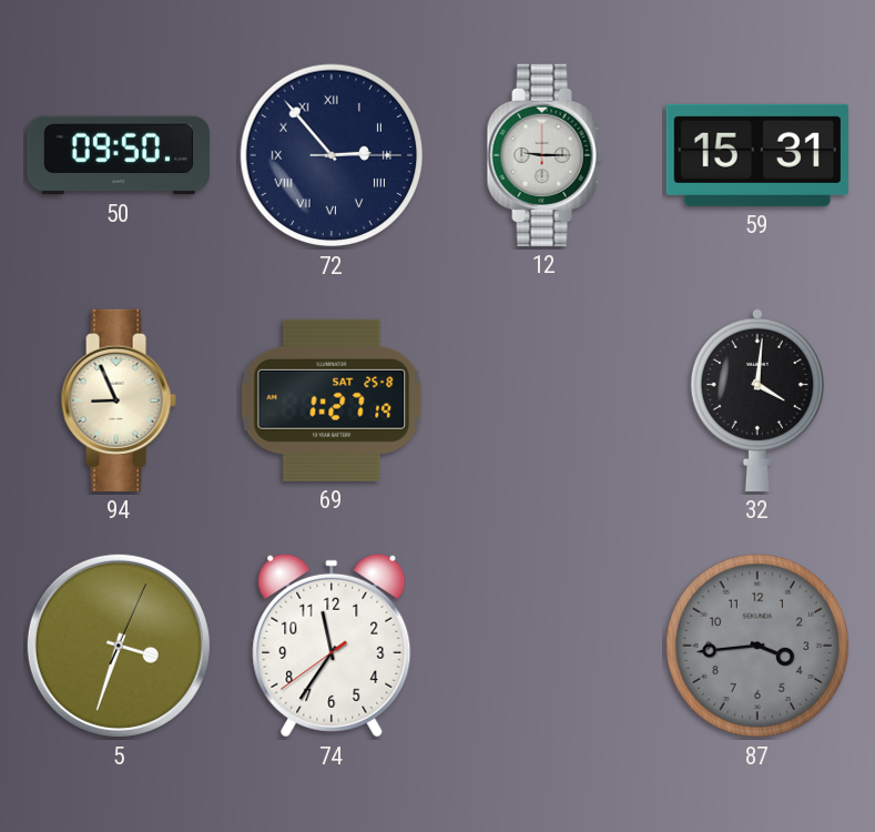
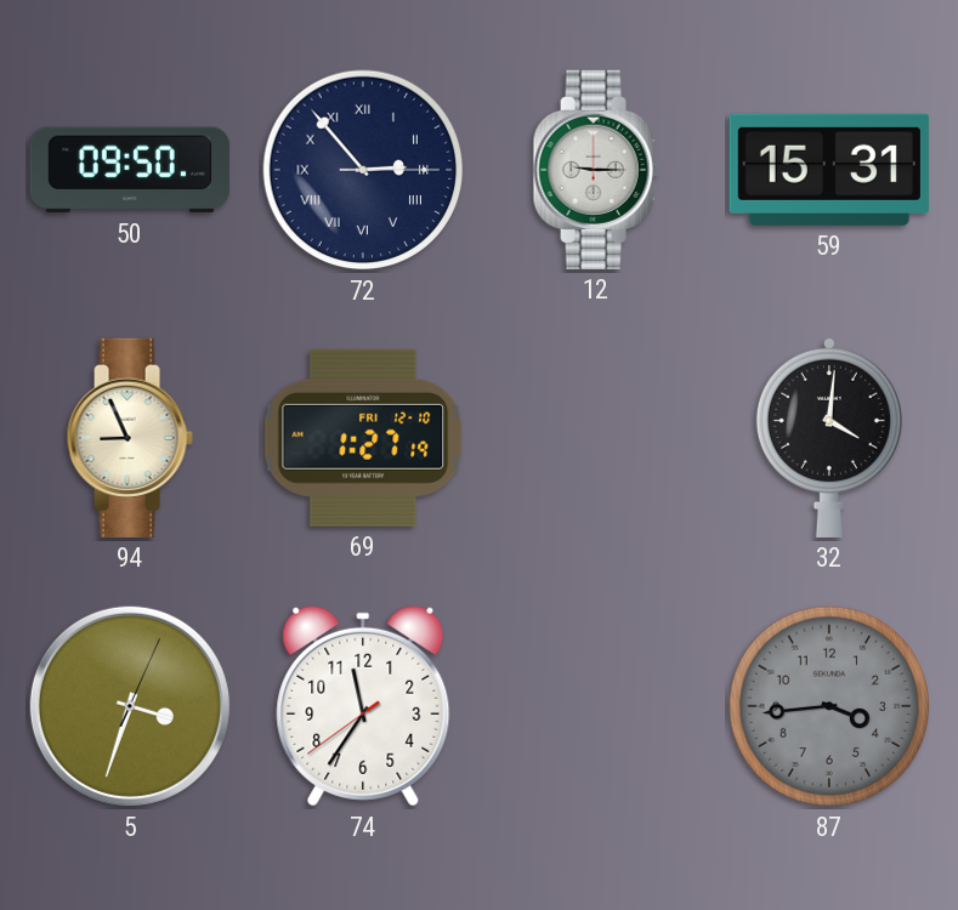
69 date: SAT 25-8 -> FRI 12-10
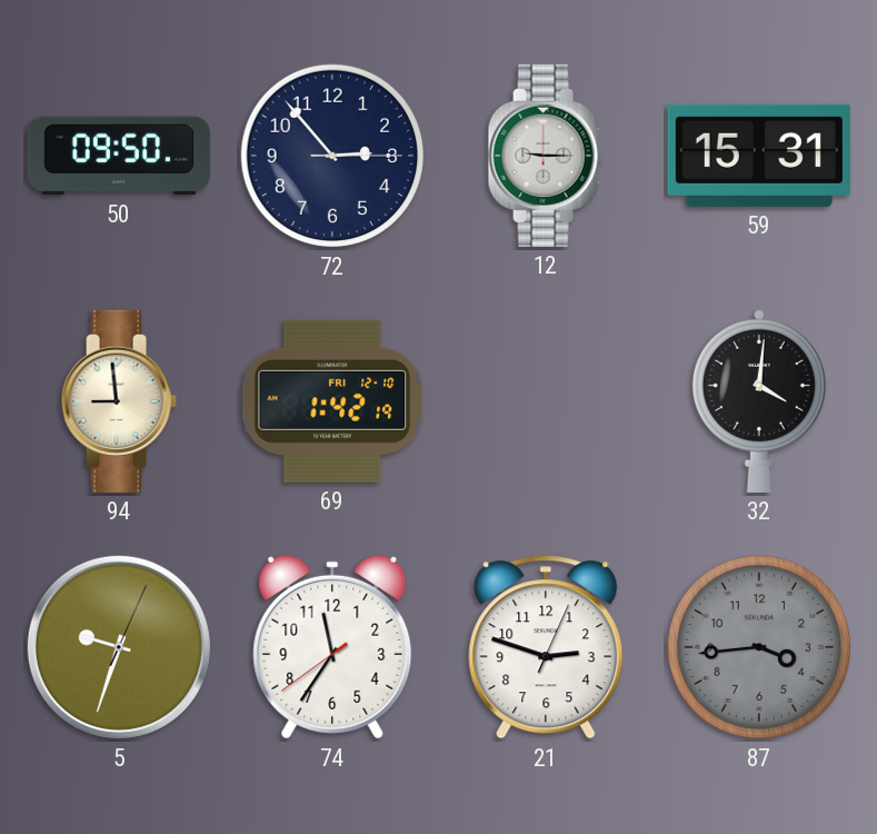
72 numerals: Roman -> Arabic
94: 8:56 -> 8:59
69: 1:27 -> 1:42
5: 3:33 -> 9:33
21: none -> 2:48
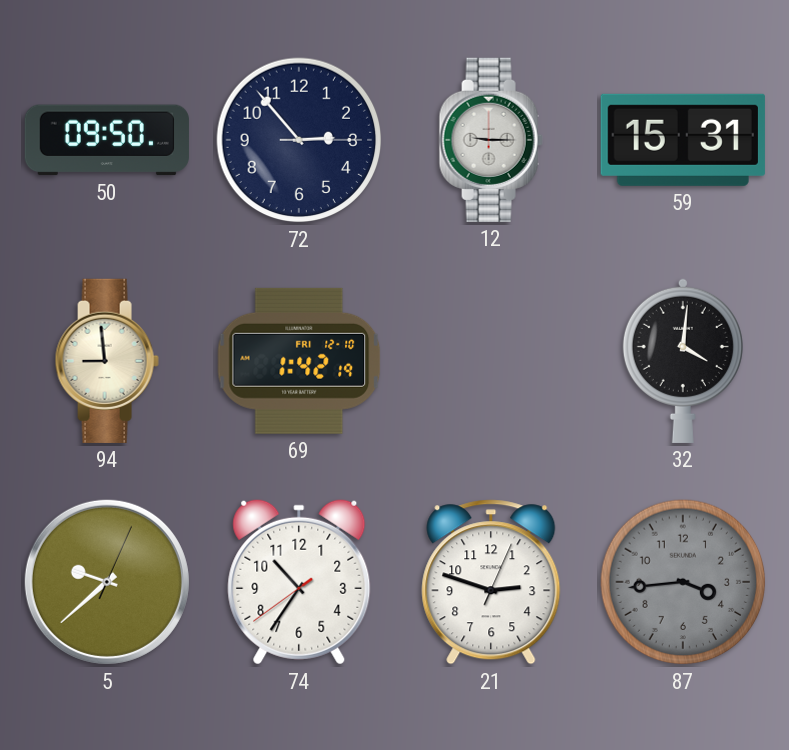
5: 9:33 -> 9:38
74: 11:35 -> 10:35
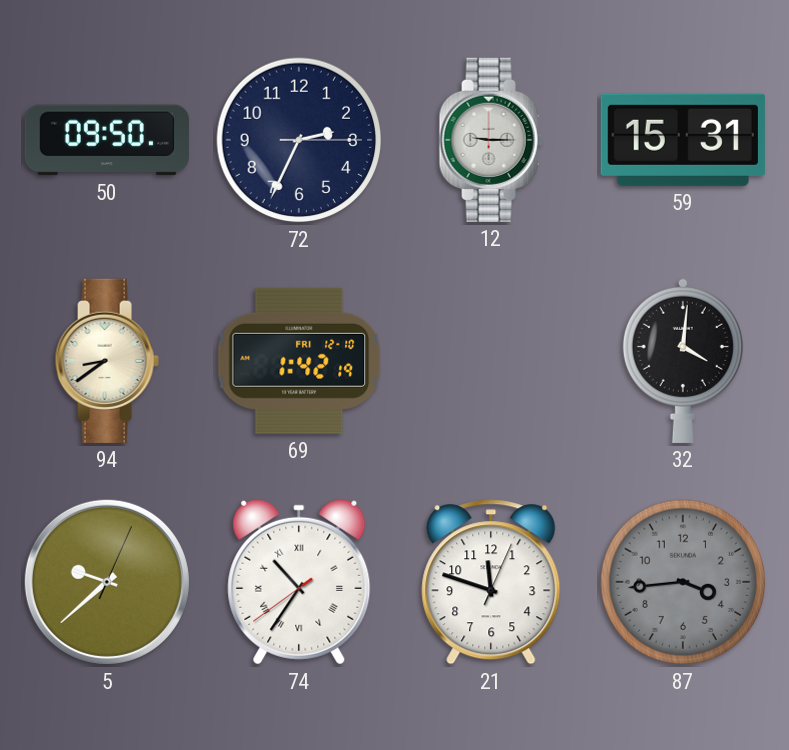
72: 2:53 -> 2:34
94: 8:59 -> 8:39
74 numerals: Arabic -> Roman
21: 2:48 -> 11:48
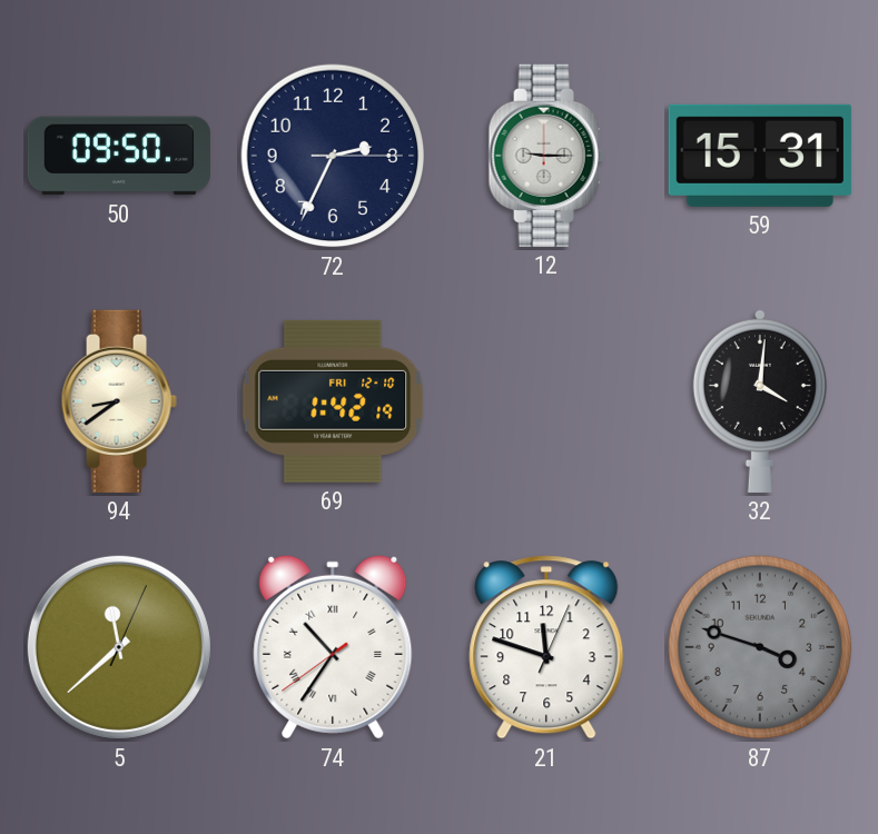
5: 9:38 -> 11:38
87: 3:44 -> 3:48
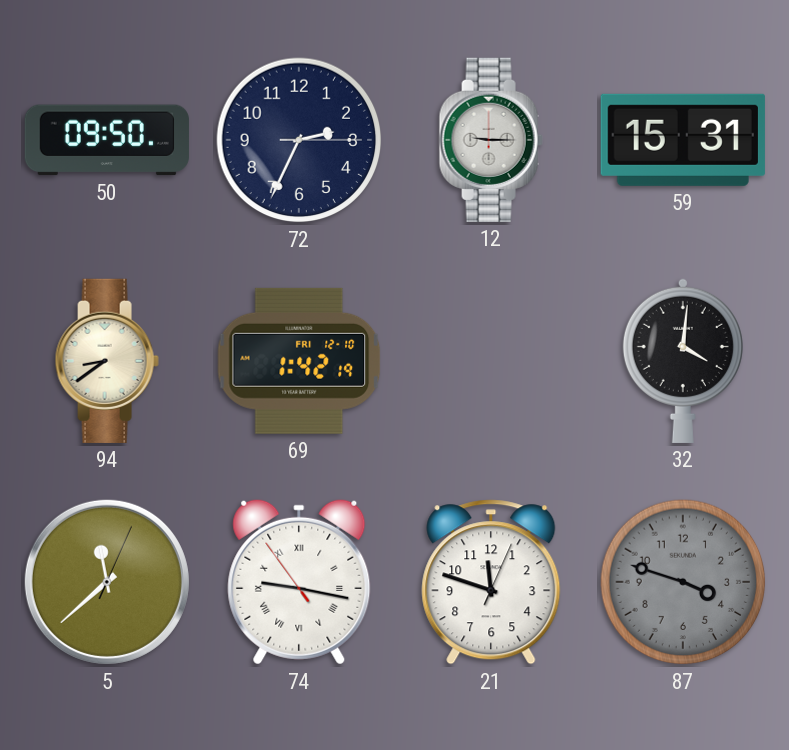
74: 10:35 -> 9:16
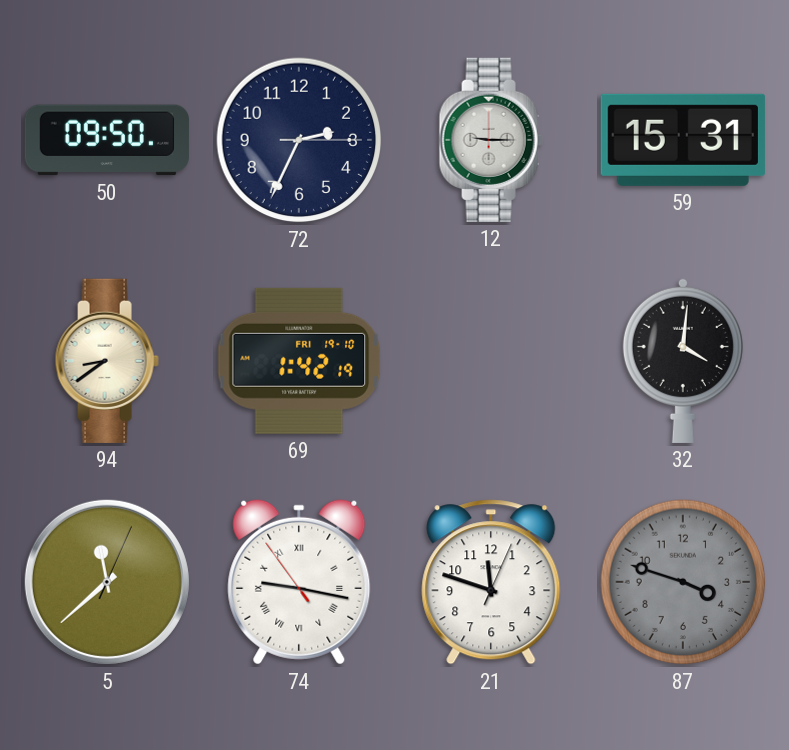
69 date: FRI 12-10 -> FRI 19-10
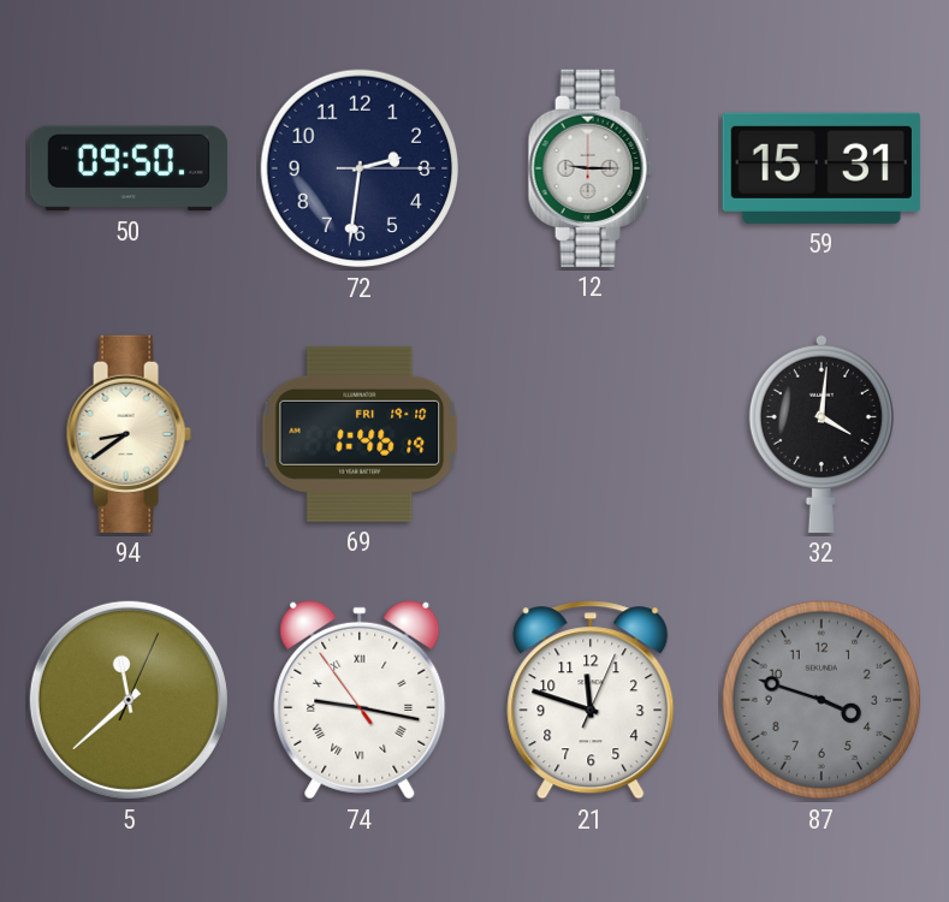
72: 2:34 -> 2:31
69: 1:42 -> 1:46
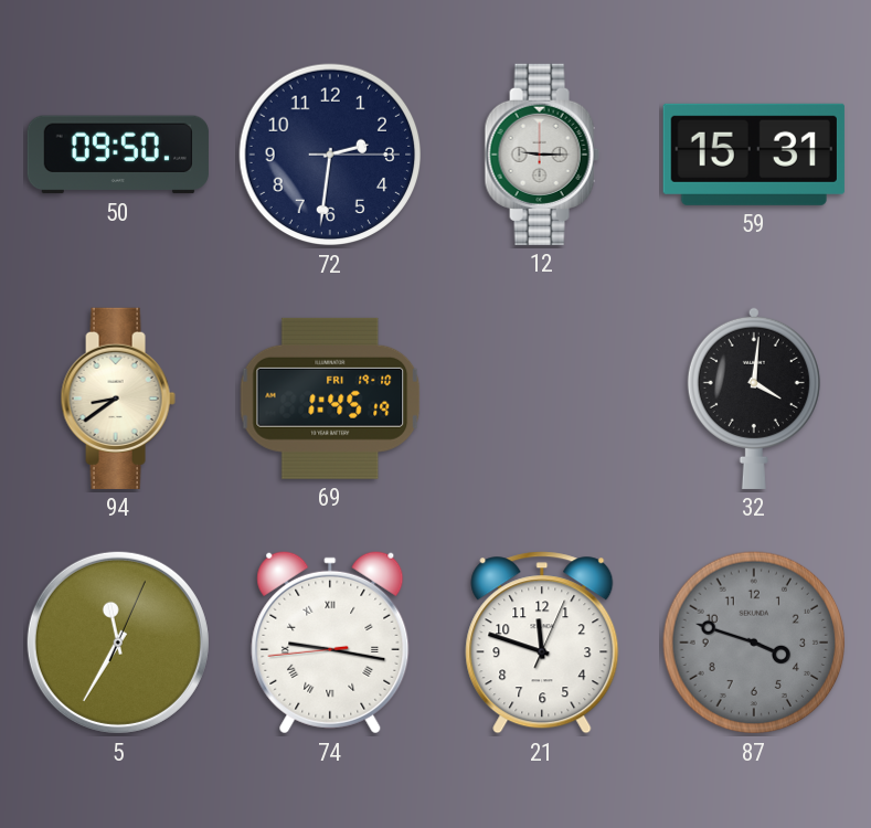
69: 1:46 -> 1:45
5: 11:38 -> 11:35
74: 9:16:54 -> 9:16:44
